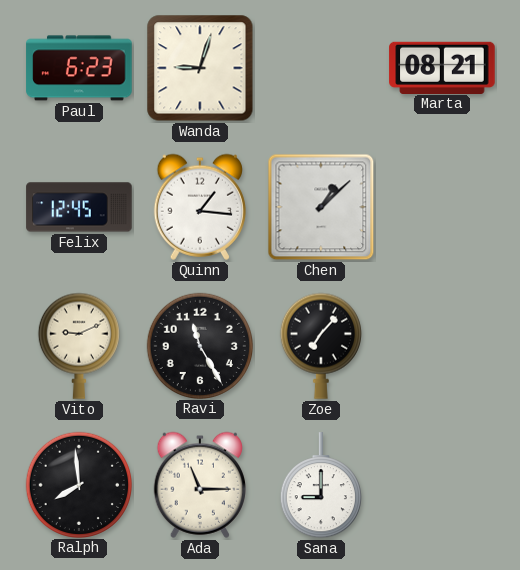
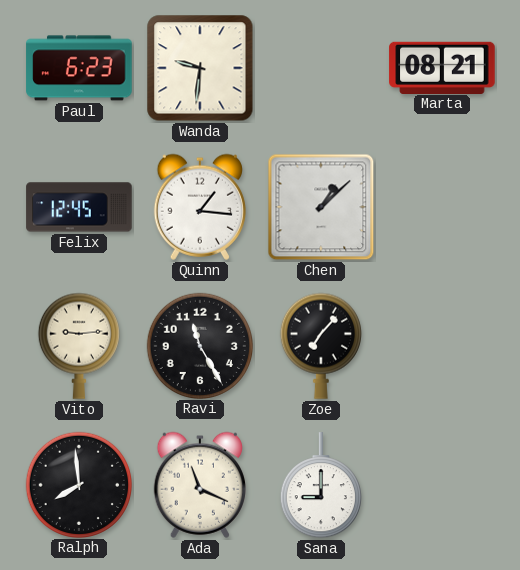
Wanda: 9:03 -> 9:31
Vito: 9:11 -> 9:14
Ada: 11:15 -> 11:19
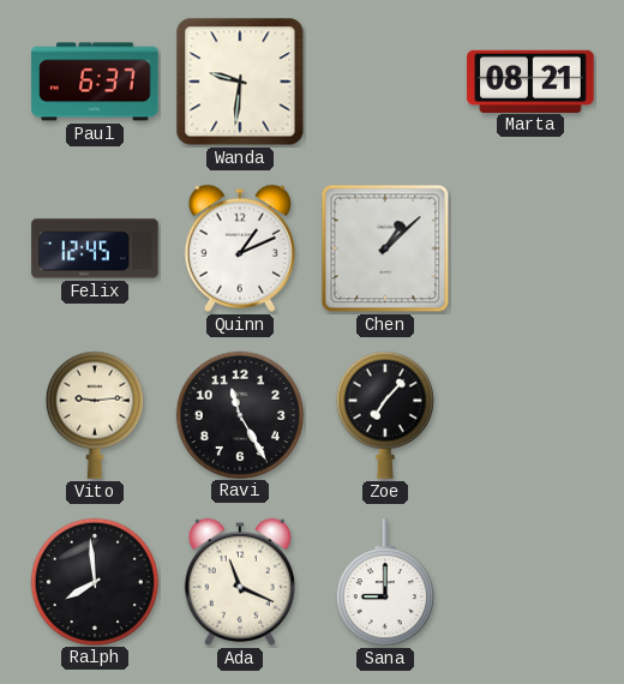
Paul: 6:23 -> 6:37
Quinn: 1:16 -> 1:11
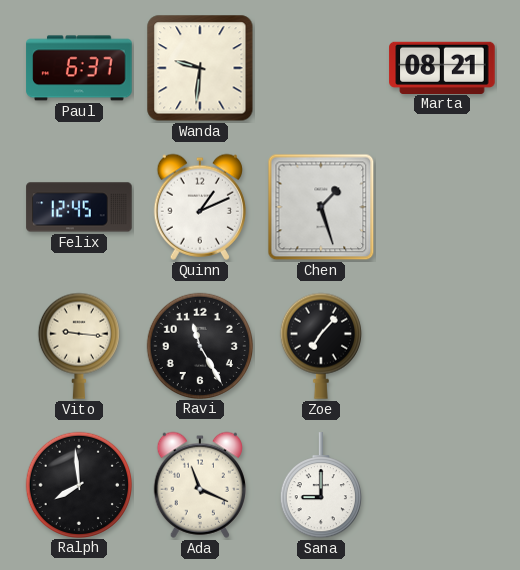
Chen: 1:08 -> 1:27
Vito: 9:14 -> 9:16
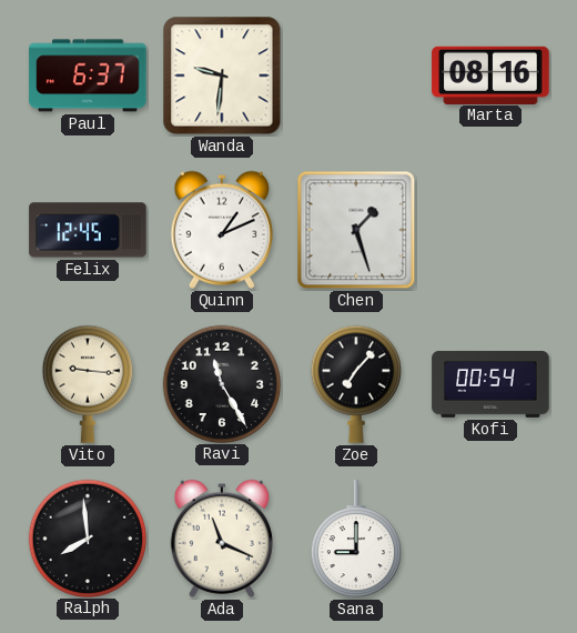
Marta: 08:21 -> 08:16
Kofi: none -> 00:54
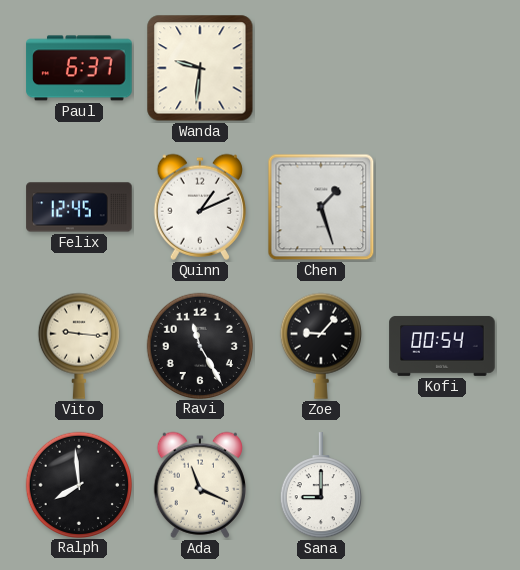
Marta: 08:16 -> none
Zoe: 7:07 -> 9:07
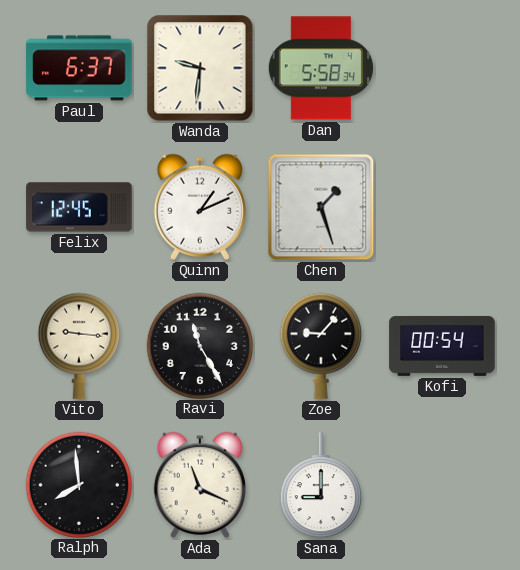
Dan: none -> 5:58
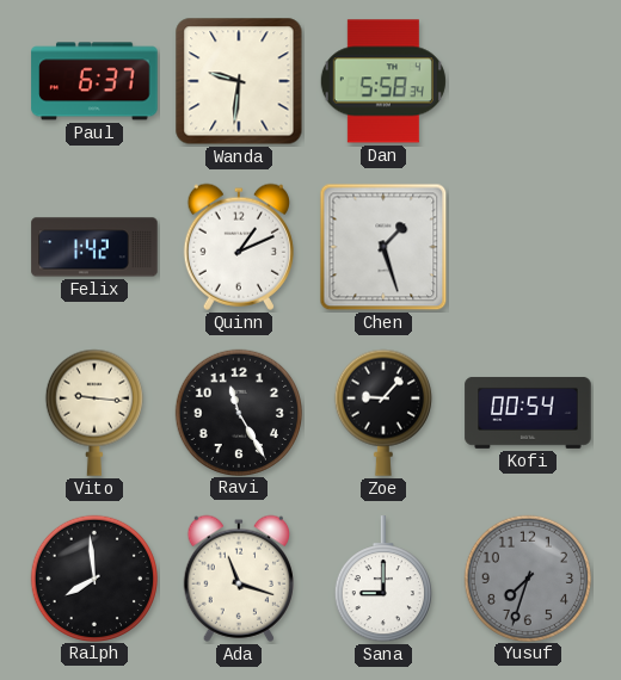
Felix: 12:45 -> 1:42
Ada: 11:19 -> 11:18
Yusuf: none -> 7:33
